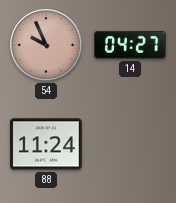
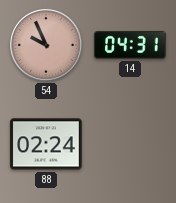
14: 04:27 -> 04:31
88: 11:24 -> 02:24
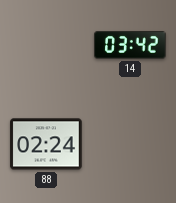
54: 9:56 -> none
14: 04:31 -> 03:42
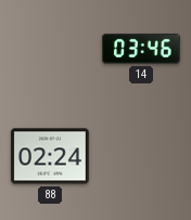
14: 03:42 -> 03:46
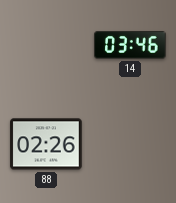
88: 02:24 -> 02:26
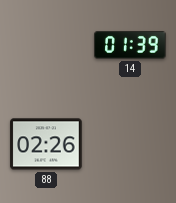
14: 03:46 -> 01:39
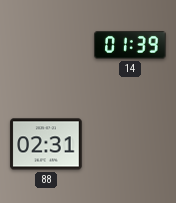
88: 02:26 -> 02:31
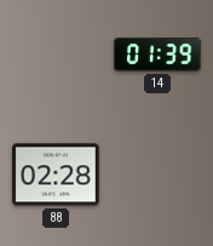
88: 02:31 -> 02:28
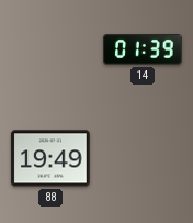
88: 02:28 -> 19:49
